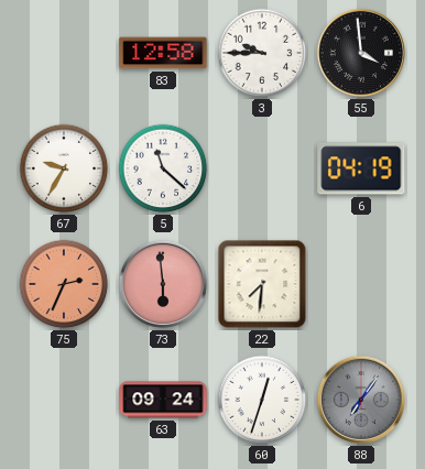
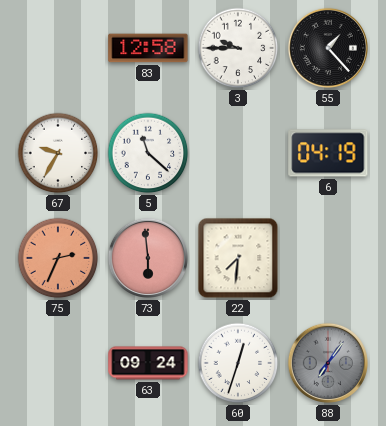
55: 3:59 -> 1:23
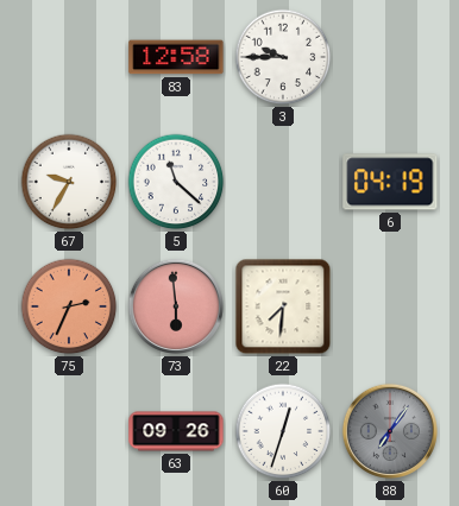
55: 1:23 -> none
63: 09:24 -> 09:26
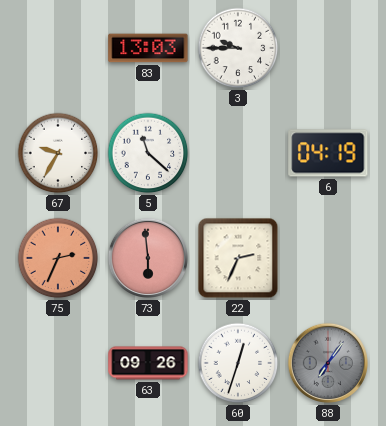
83: 12:58 -> 13:03
22: 7:31 -> 2:34
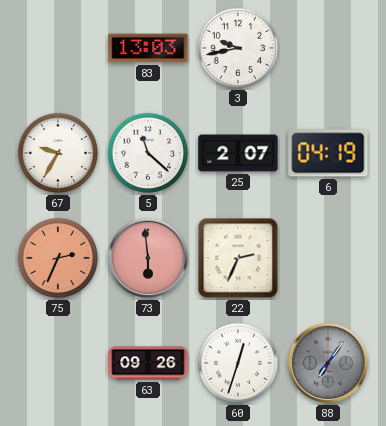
3: 9:45 -> 9:43
25: none -> 2:07
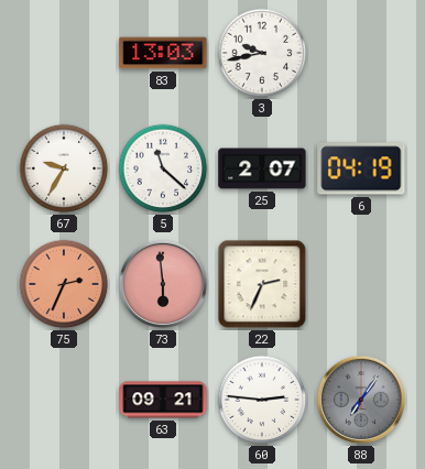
63: 09:26 -> 09:21
60: 12:33 -> 2:46
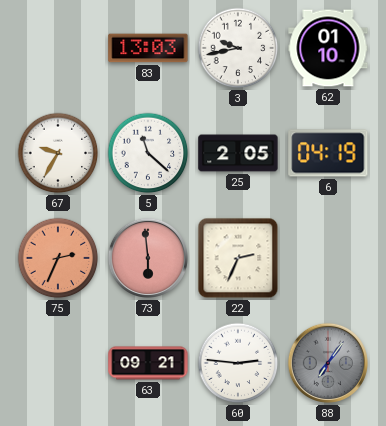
62: none -> 01:10
25: 2:07 -> 2:05
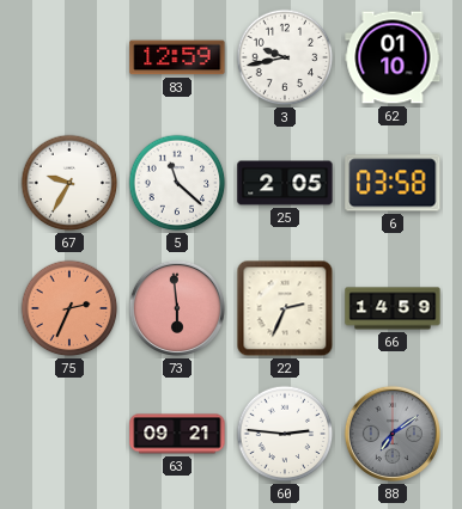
83: 13:03 -> 12:59
6: 04:19 -> 03:58
66: none -> 14:59
88: 7:06 -> 7:09
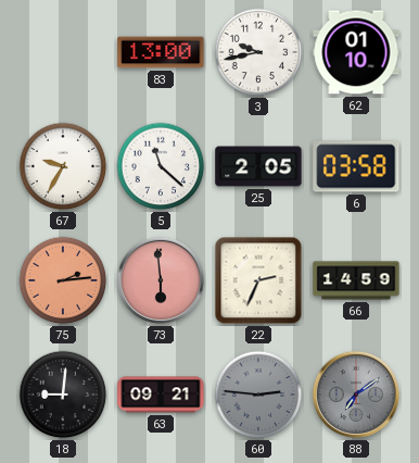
83: 12:59 -> 13:00
75: 2:34 -> 2:14
18: none -> 9:01
60 dial: white -> grey
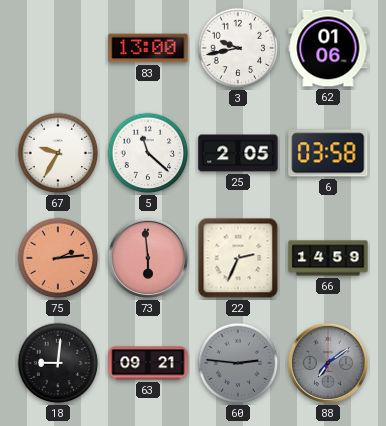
62: 01:10 -> 01:06
